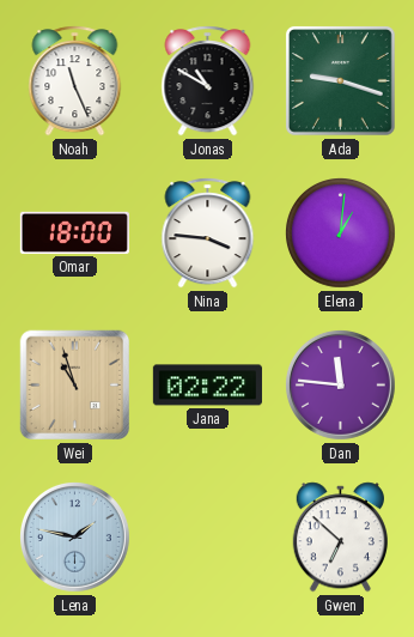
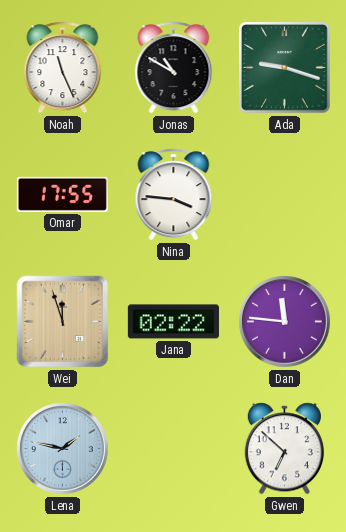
Omar: 18:00 -> 17:55
Elena: 1:01 -> none
Wei: 10:57 -> 11:57
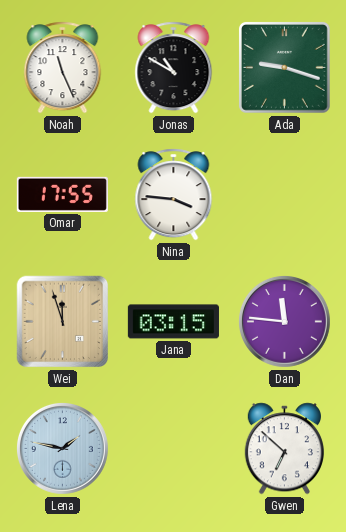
Jana: 02:22 -> 03:15
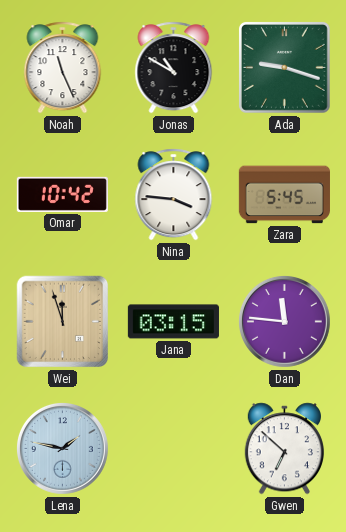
Omar: 17:55 -> 10:42
Zara: none -> 5:45
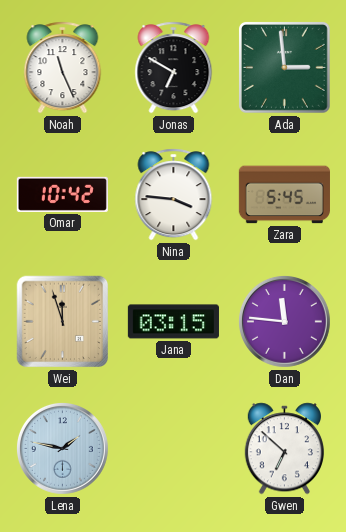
Jonas: 10:50 -> 6:50
Ada: 9:18 -> 2:59
